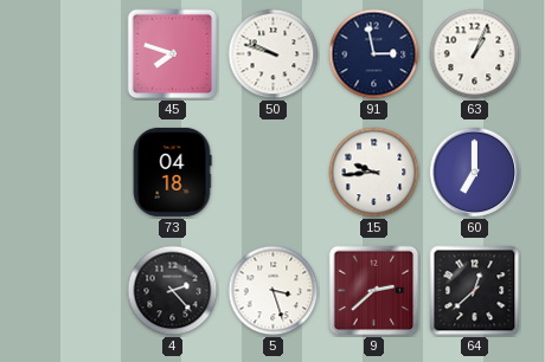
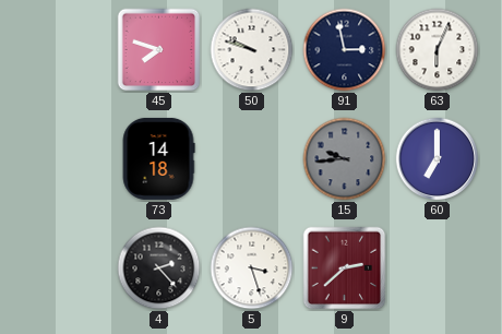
63: 1:04 -> 6:04
73: 04:18 -> 14:18
15 dial: white -> grey
64: 12:38 -> none
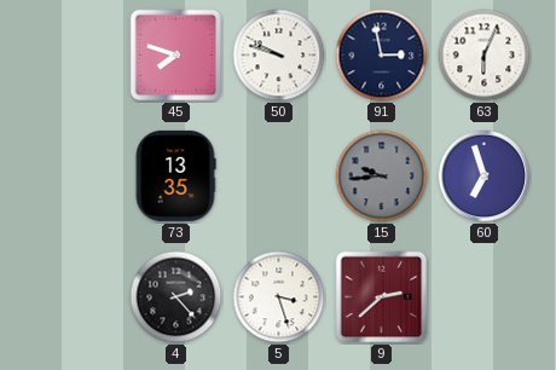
73: 14:18 -> 13:35
60: 7:00 -> 6:57
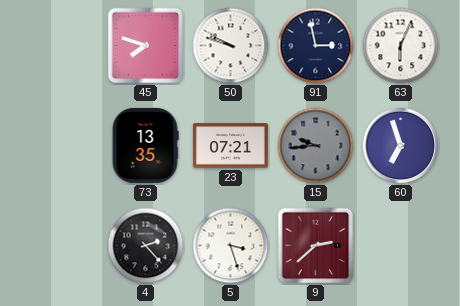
23: none -> 07:21
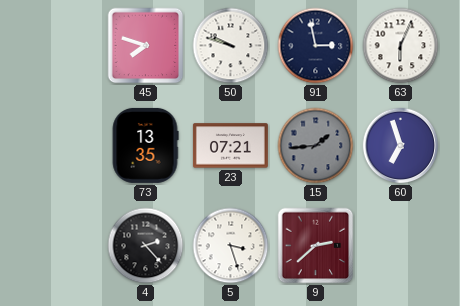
15: 9:44 -> 1:44
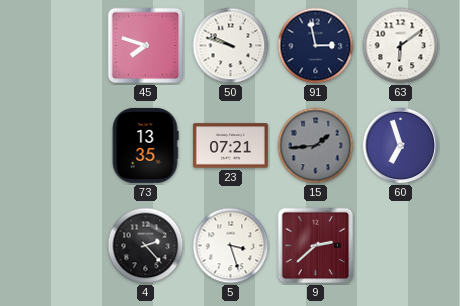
63: 6:04 -> 6:09
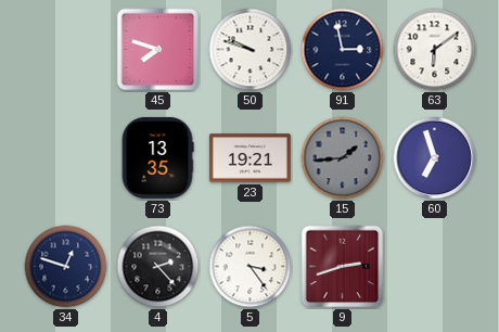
23: 07:21 -> 19:21
34: none -> 12:48
5: 3:27 -> 3:24
9: 2:38 -> 2:42
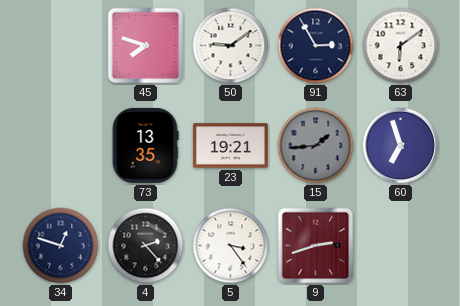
50: 9:48 -> 9:09
91: 2:58 -> 2:55
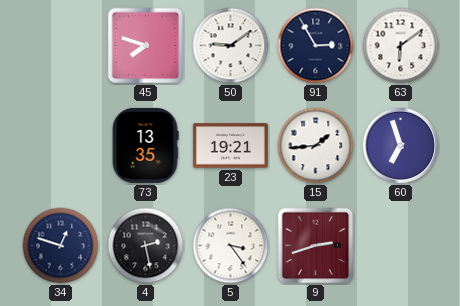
15 dial: grey -> white
4: 2:23 -> 2:28
